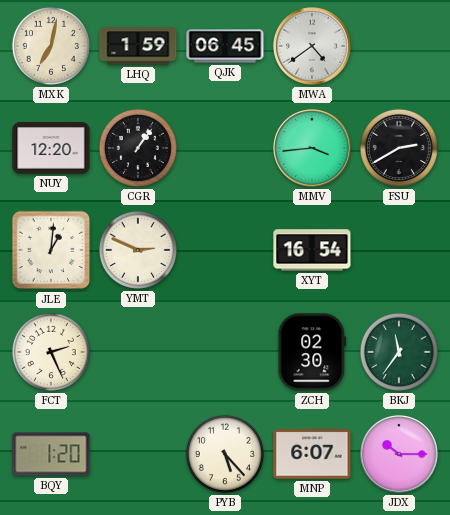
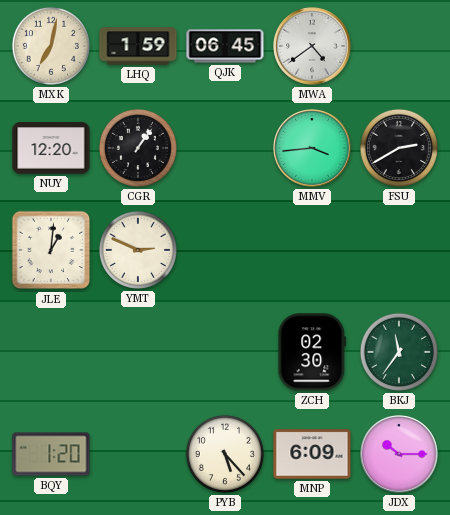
XYT: 16:54 -> none
FCT: 2:26 -> none
MNP: 6:07 -> 6:09
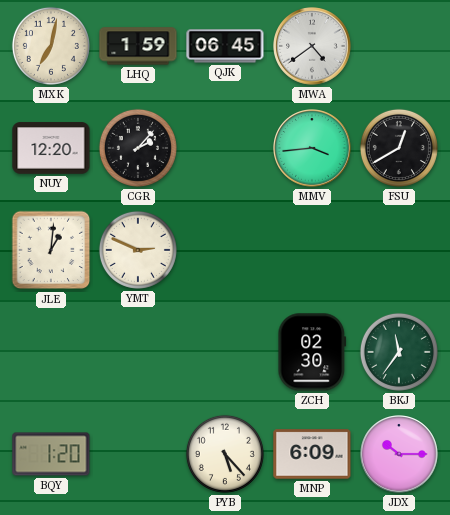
CGR: 1:06 -> 2:07
FSU: 2:40 -> 12:40
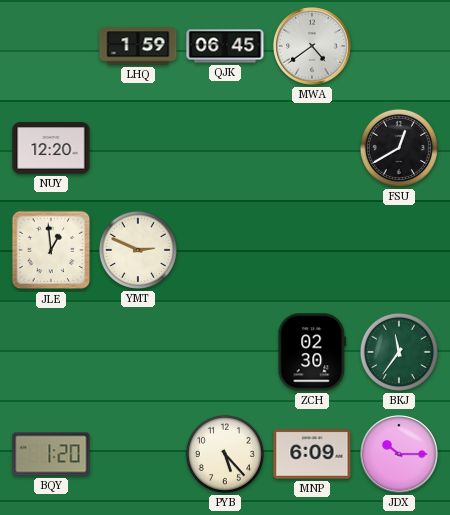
MXK: 7:02 -> none
CGR: 2:07 -> none
MMV: 3:44 -> none
JLE: 1:01 -> 12:59
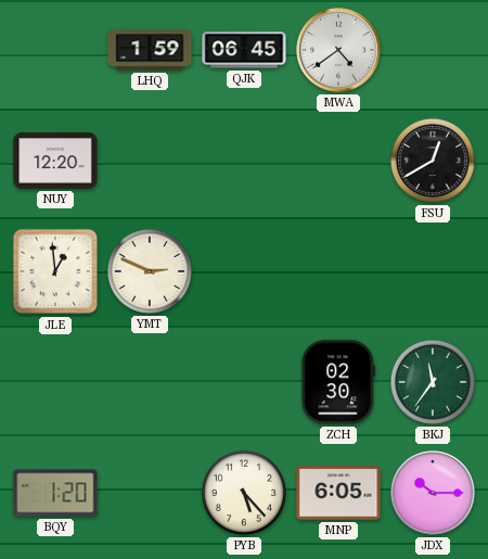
MNP: 6:09 -> 6:05
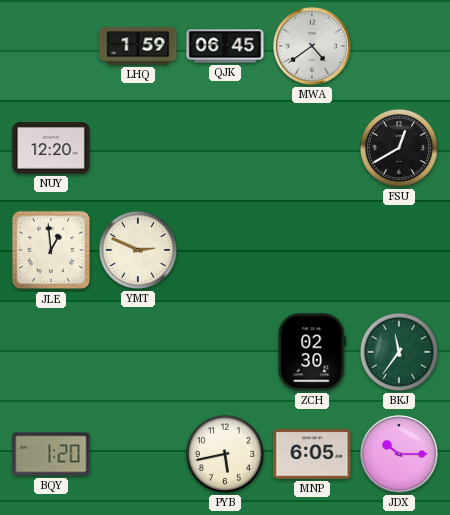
PYB: 5:23 -> 5:43
